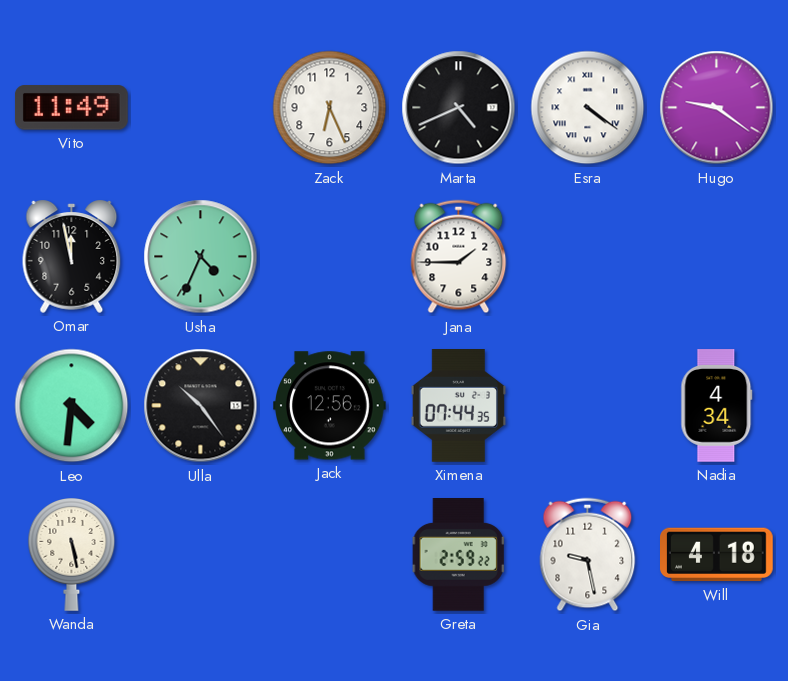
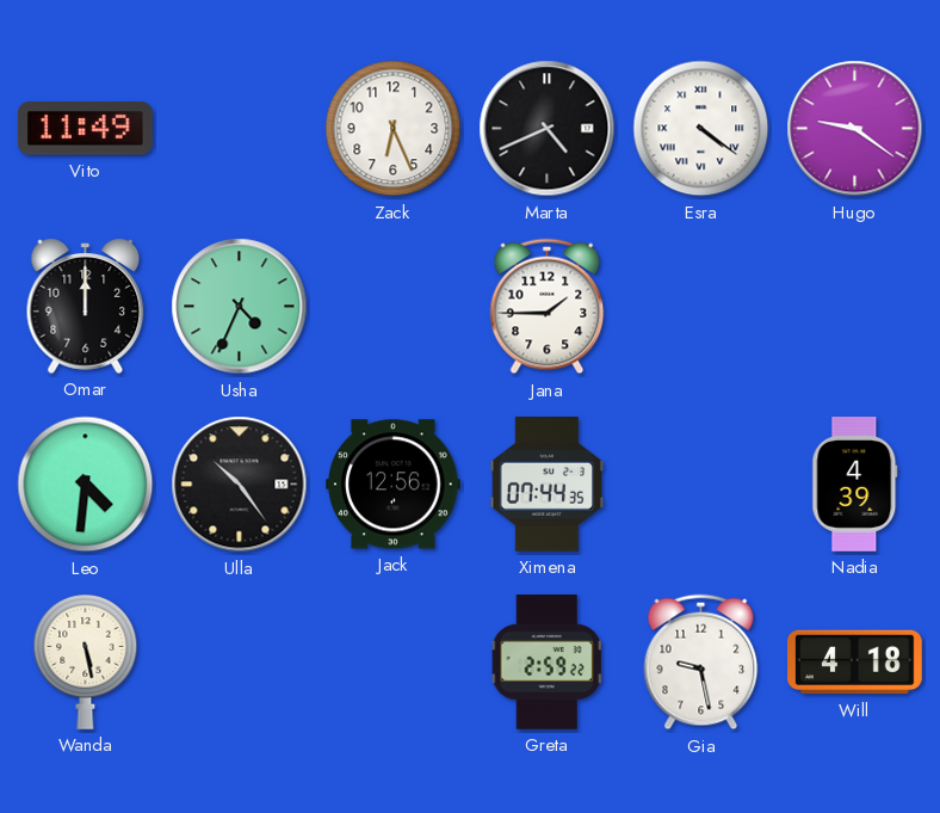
Omar: 11:58 -> 12:00
Nadia: 4:34 -> 4:39
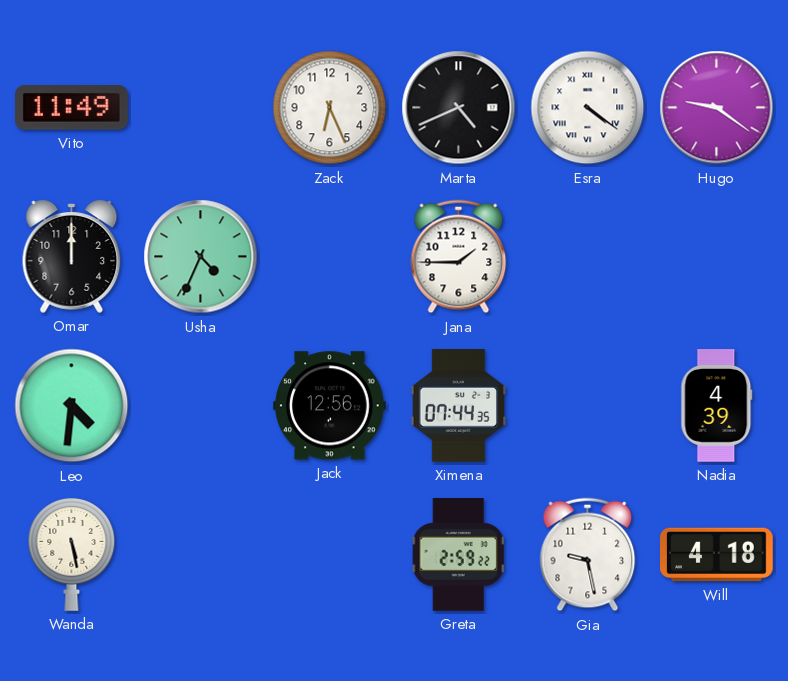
Ulla: 10:24 -> none
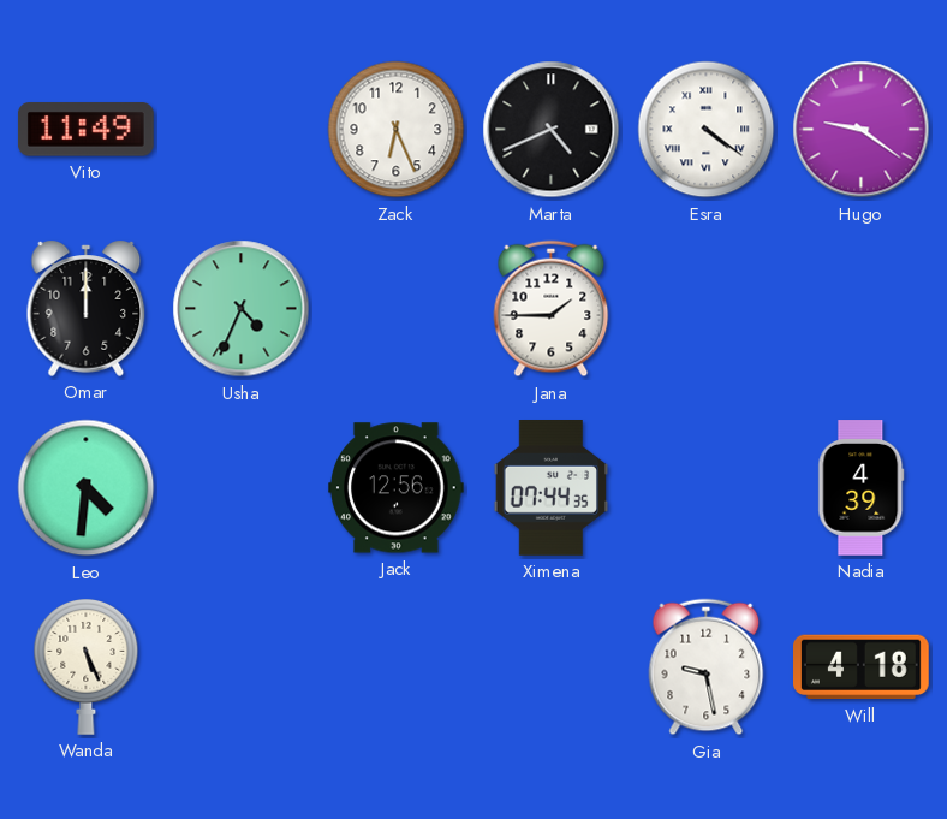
Wanda: 5:28 -> 5:26
Greta: 2:59 -> none
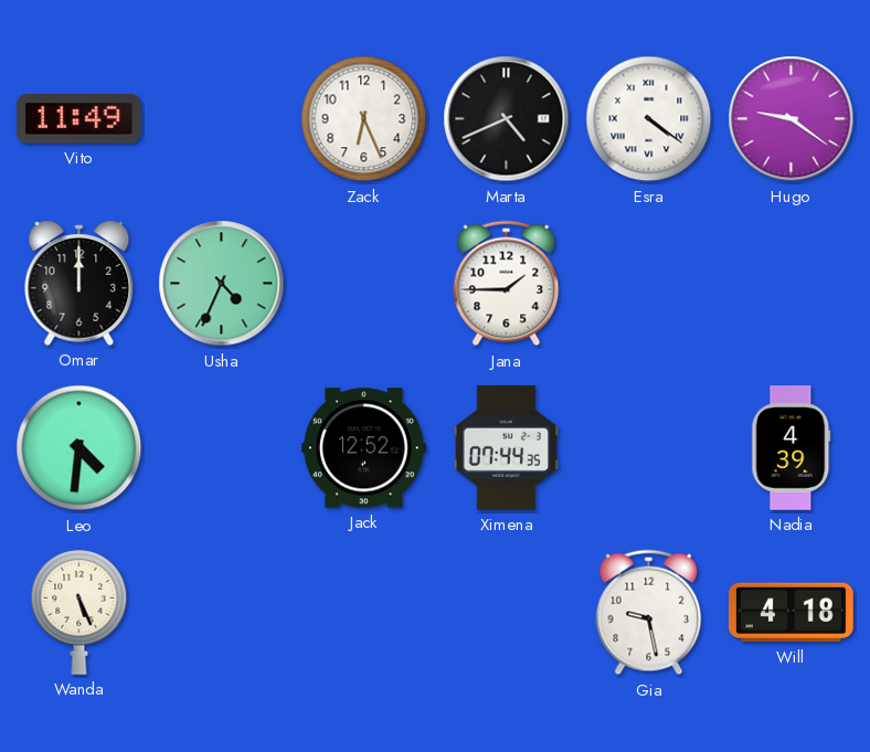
Jack: 12:56 -> 12:52
